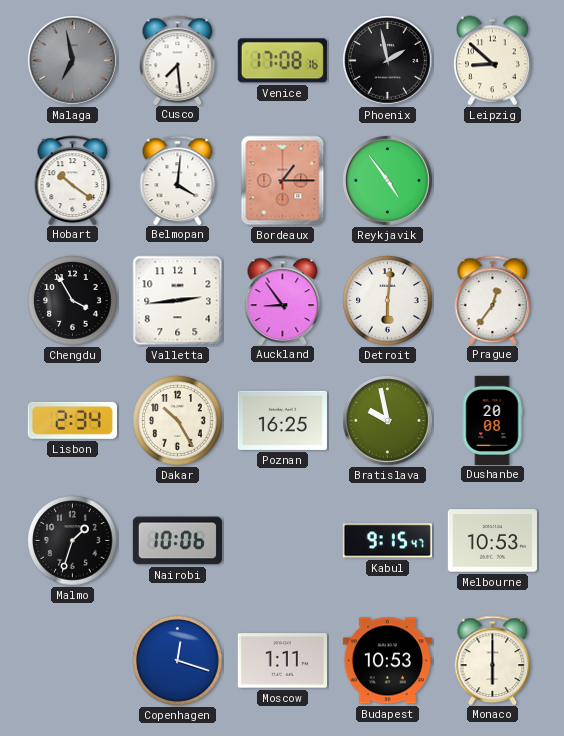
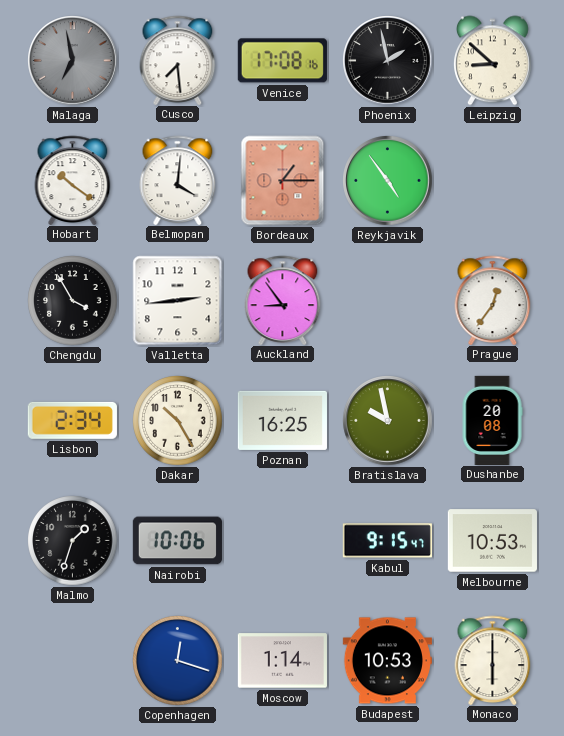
Detroit: 6:01 -> none
Moscow: 1:11 -> 1:14
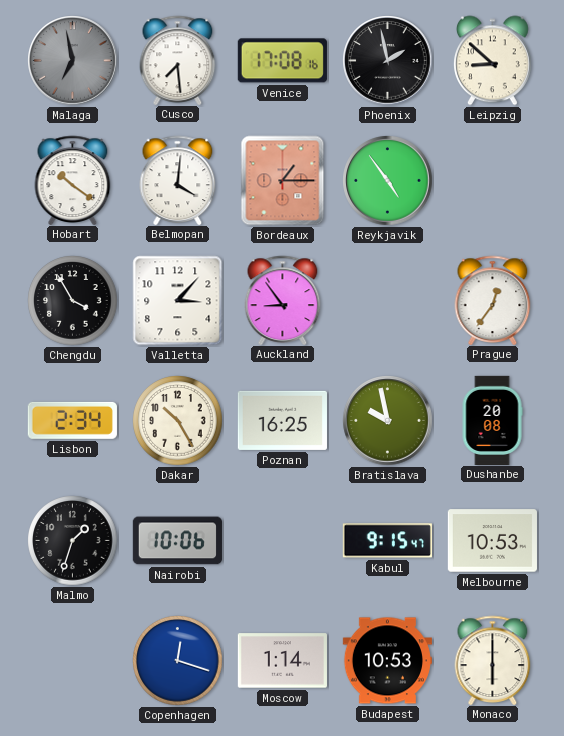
Valletta: 2:44 -> 3:07
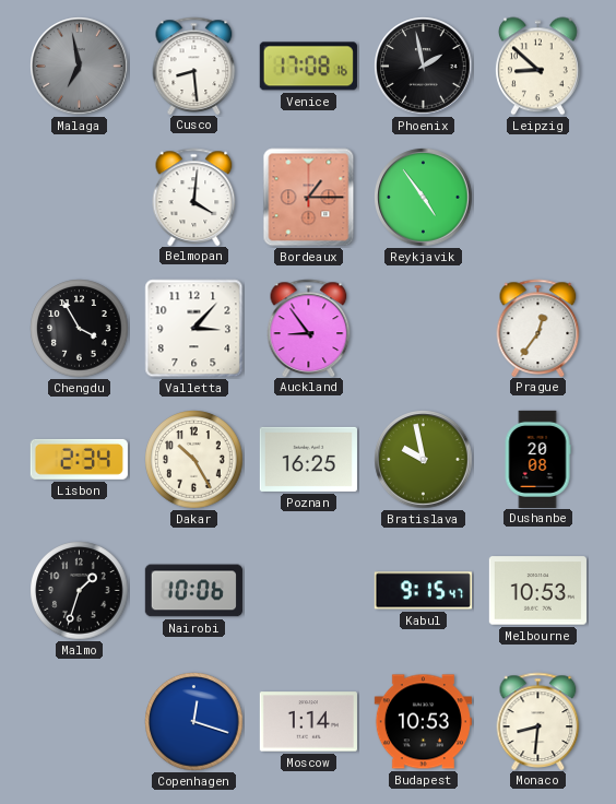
Cusco: 7:29 -> 8:29
Hobart: 10:21 -> none
Monaco: 6:00 -> 8:31
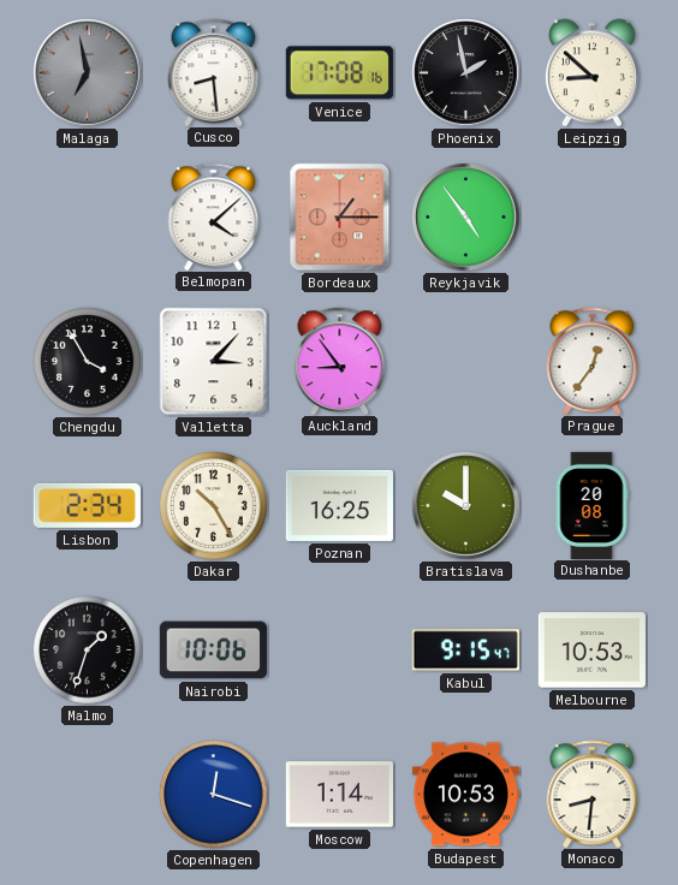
Belmopan: 4:01 -> 4:08
Bratislava: 9:58 -> 10:00
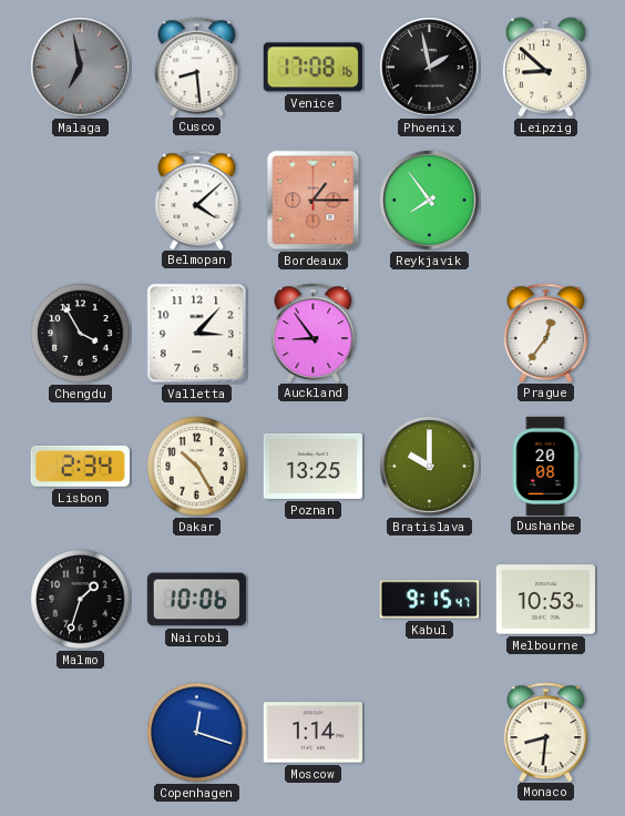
Reykjavik: 4:54 -> 7:54
Poznan: 16:25 -> 13:25
Budapest: 10:53 -> none
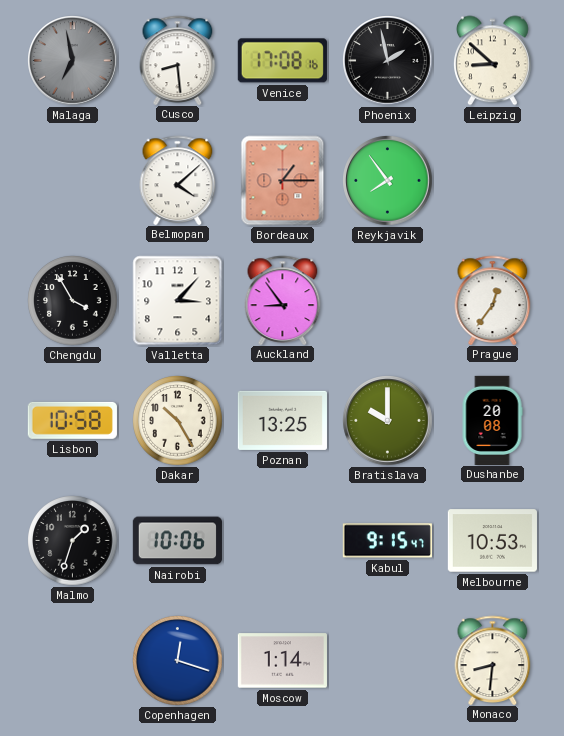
Lisbon: 2:34 -> 10:58
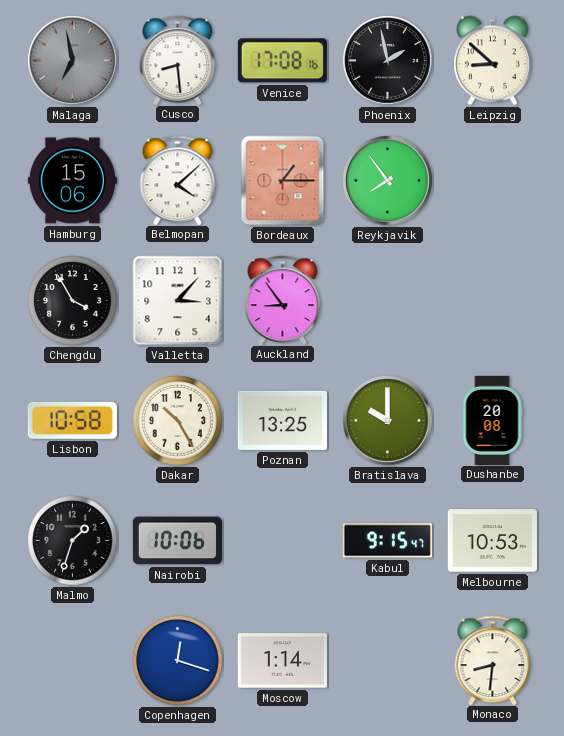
Hamburg: none -> 15:06
Prague: 12:36 -> none
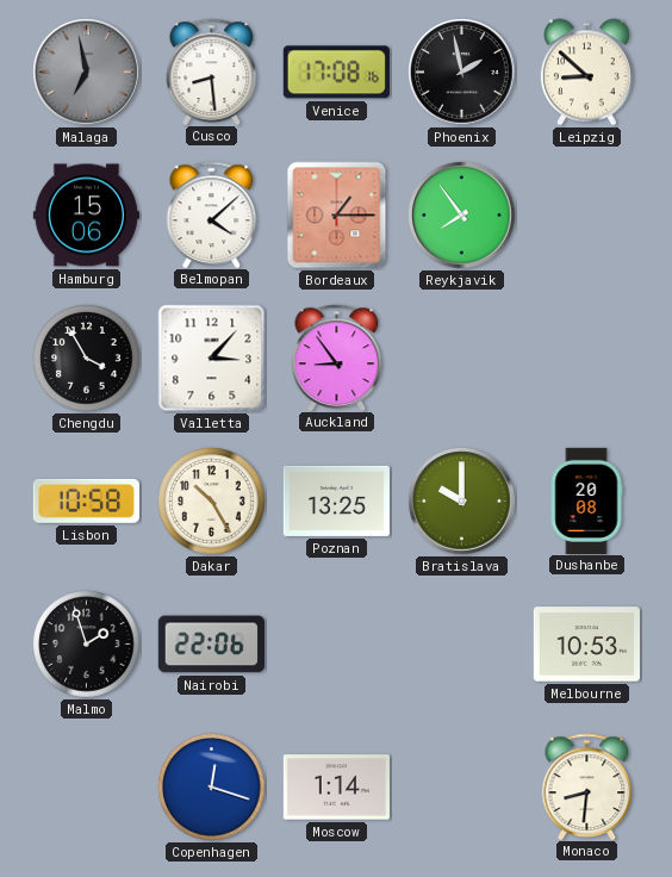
Malmo: 1:33 -> 1:57
Nairobi: 10:06 -> 22:06
Kabul: 9:15 -> none
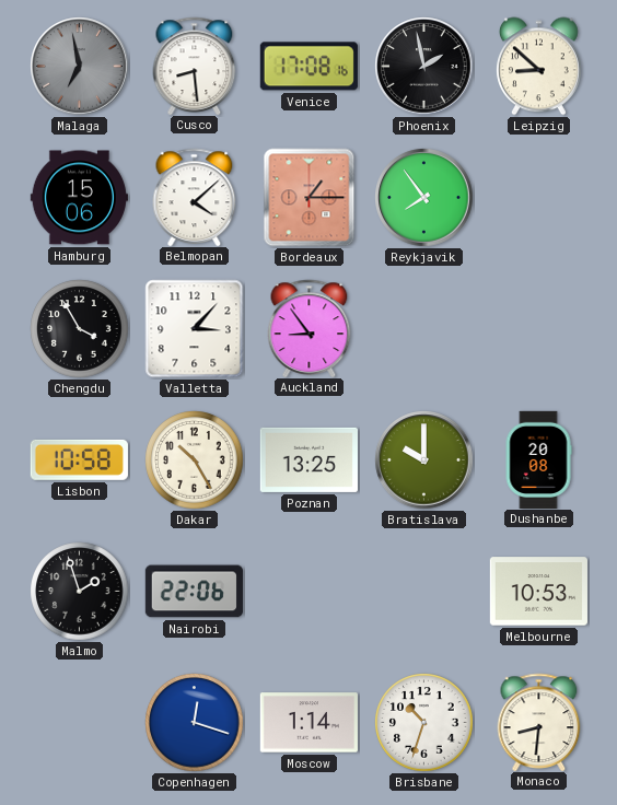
Brisbane: none -> 10:33
